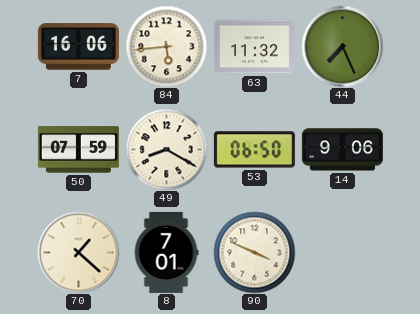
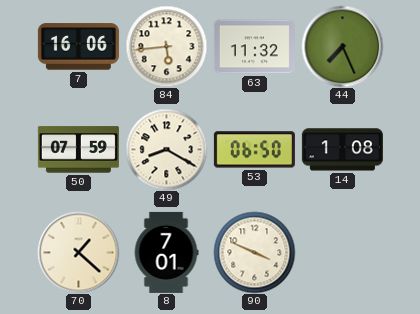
14: 9:06 -> 1:08
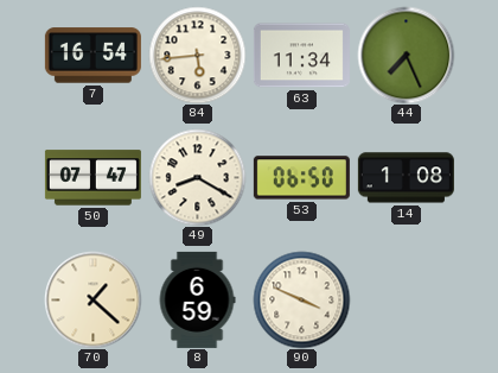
7: 16:06 -> 16:54
63: 11:32 -> 11:34
50: 07:59 -> 07:47
8: 7:01 -> 6:59
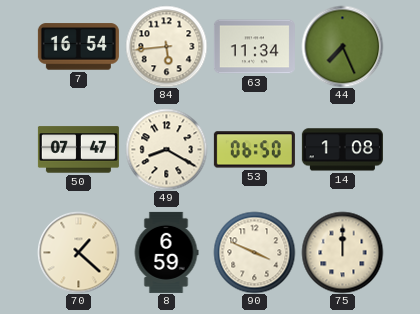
75: none -> 12:00
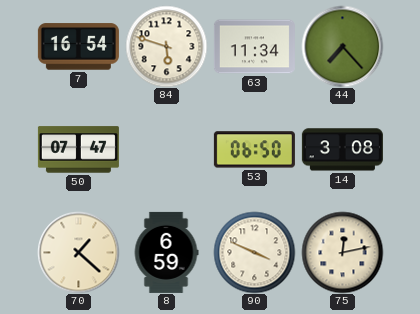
84: 5:44 -> 5:48
44: 7:26 -> 7:23
49: 8:20 -> none
14: 1:08 -> 3:08
75: 12:00 -> 12:13
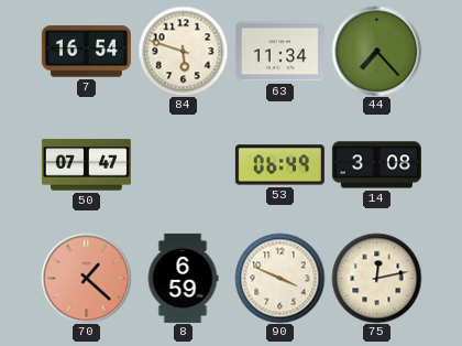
53: 06:50 -> 06:49
70 dial: cream -> salmon
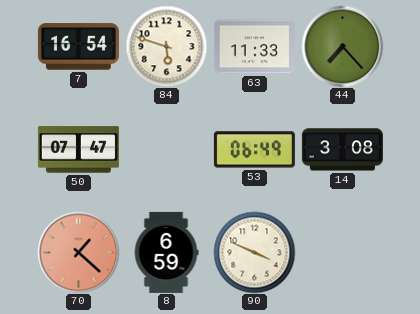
63: 11:34 -> 11:33
75: 12:13 -> none
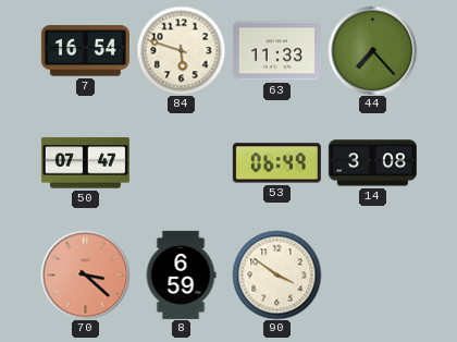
70: 1:22 -> 3:22
90: 3:49 -> 3:51
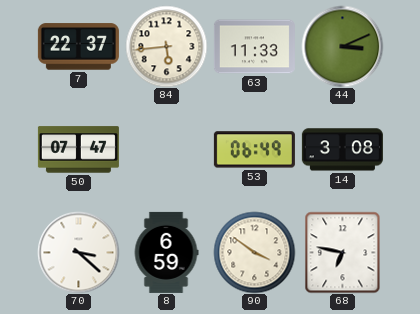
7: 16:54 -> 22:37
84: 5:48 -> 5:44
44: 7:23 -> 3:11
70 dial: salmon -> white
68: none -> 6:47
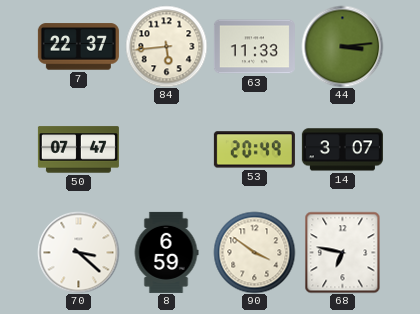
44: 3:11 -> 3:14
53: 06:49 -> 20:49
14: 3:08 -> 3:07
